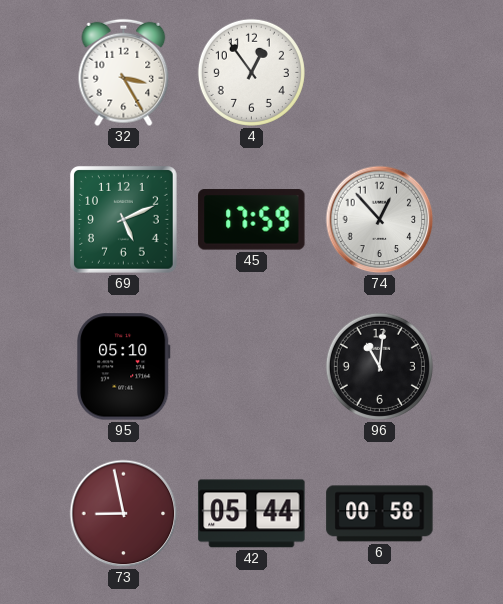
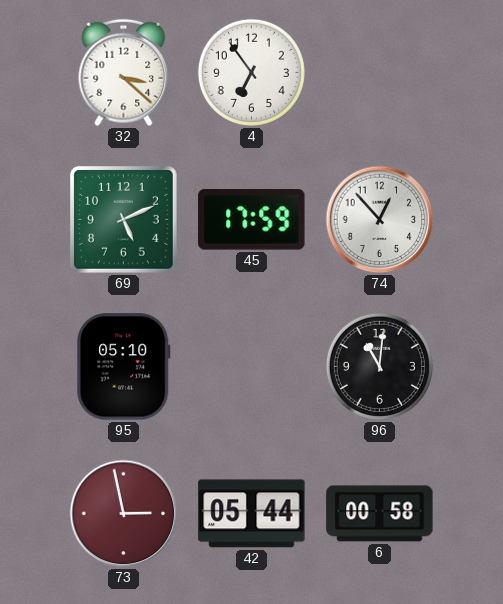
32: 3:25 -> 3:22
4: 12:54 -> 6:54
73: 8:58 -> 2:58
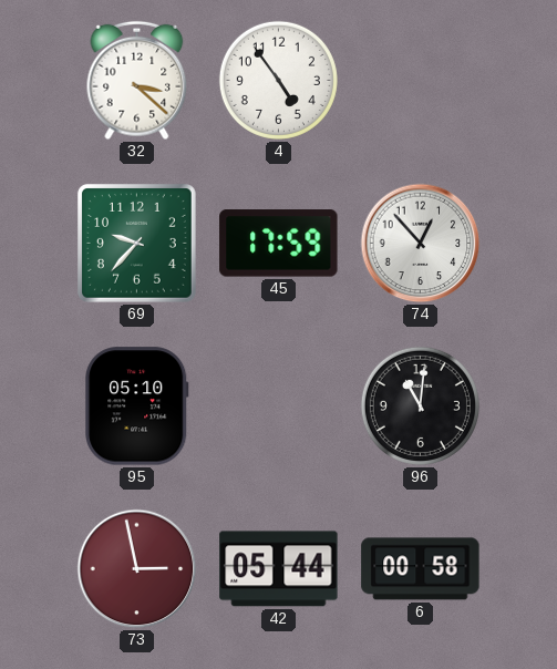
4: 6:54 -> 4:54
69: 5:11 -> 9:37
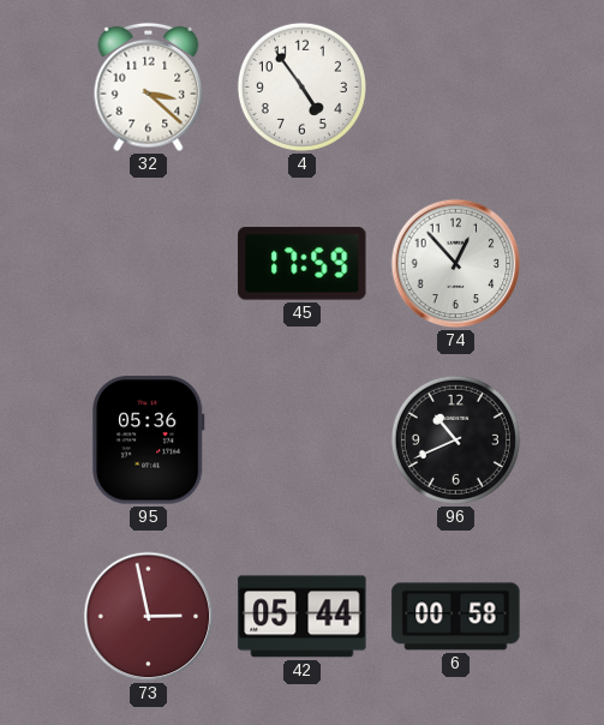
69: 9:37 -> none
95: 05:10 -> 05:36
96: 11:01 -> 10:41
